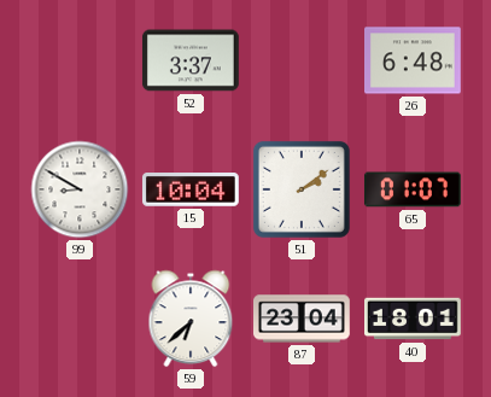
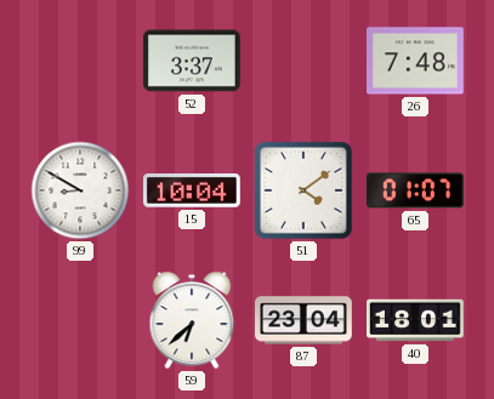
26: 6:48 -> 7:48
51: 2:09 -> 4:09
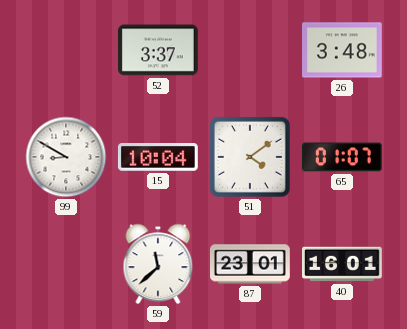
26: 7:48 -> 3:48
59: 6:38 -> 11:38
87: 23:04 -> 23:01
40: 18:01 -> 16:01
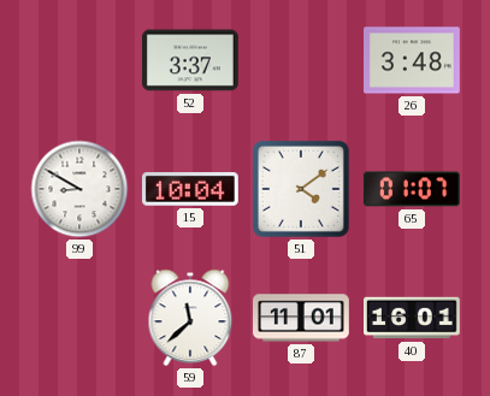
87: 23:01 -> 11:01
